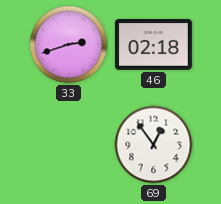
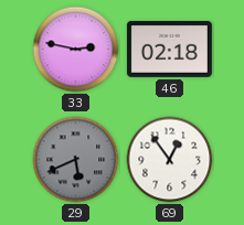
33: 2:42 -> 2:47
29: none -> 5:41
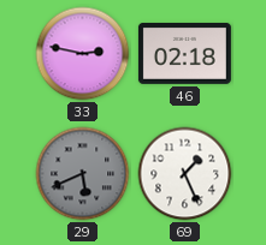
69: 12:54 -> 1:26
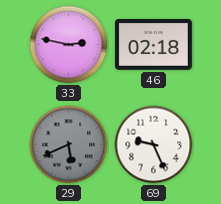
69: 1:26 -> 9:26
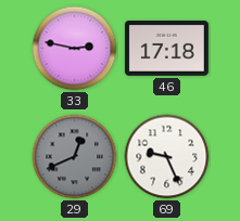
46: 02:18 -> 17:18
29: 5:41 -> 12:41
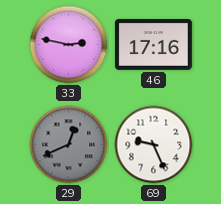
46: 17:18 -> 17:16
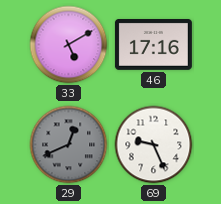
33: 2:47 -> 5:10
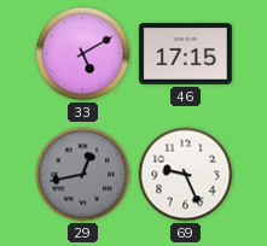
46: 17:16 -> 17:15
29: 12:41 -> 12:43
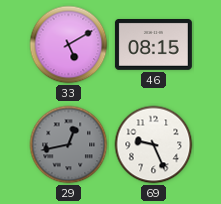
46: 17:15 -> 08:15
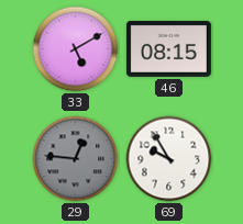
29: 12:43 -> 12:46
69: 9:26 -> 9:55
